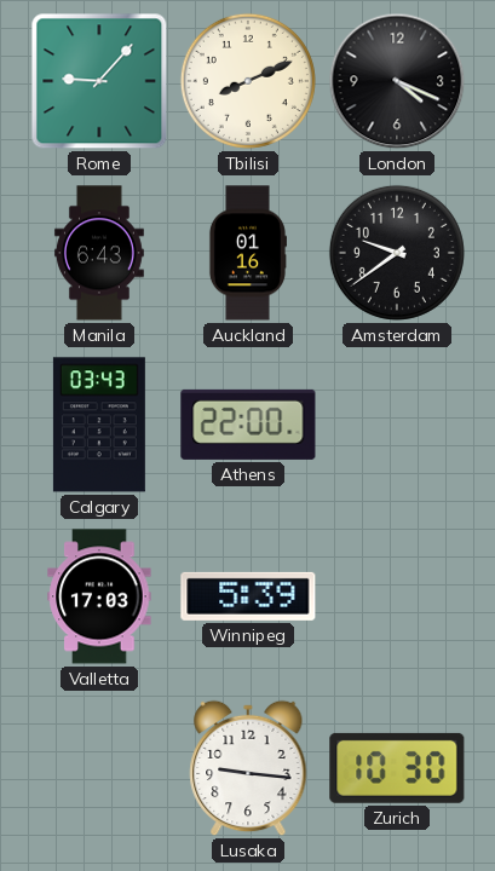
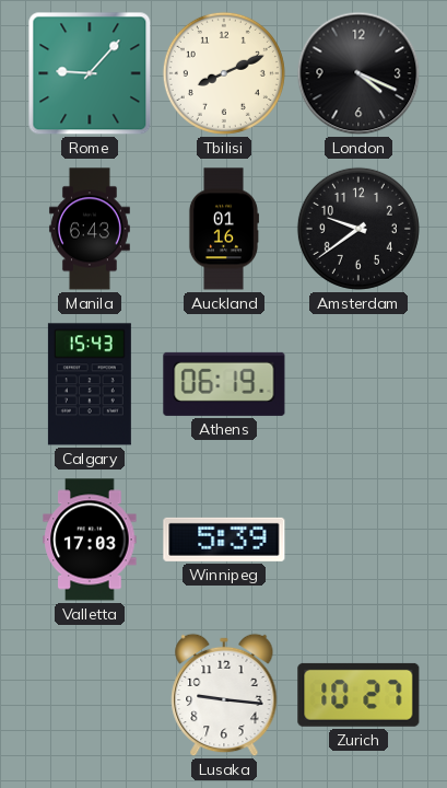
Calgary: 03:43 -> 15:43
Athens: 22:00 -> 06:19
Zurich: 10:30 -> 10:27
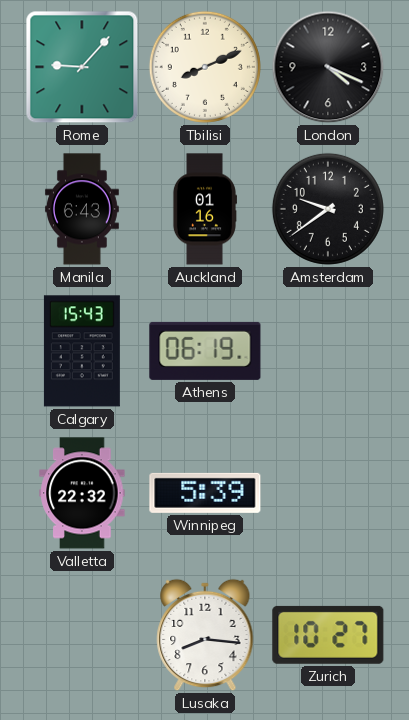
Valletta: 17:03 -> 22:32
Lusaka: 9:16 -> 8:16
